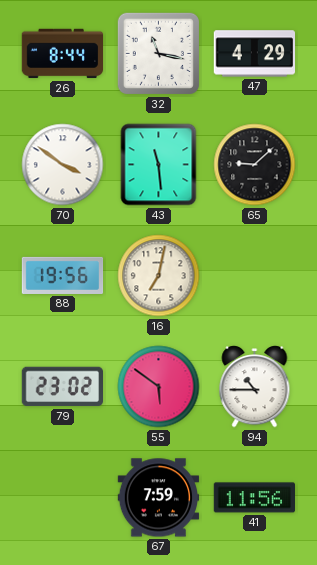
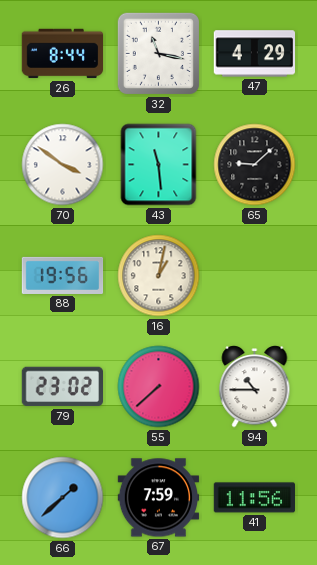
16: 7:02 -> 1:02
55: 5:51 -> 7:38
66: none -> 1:38
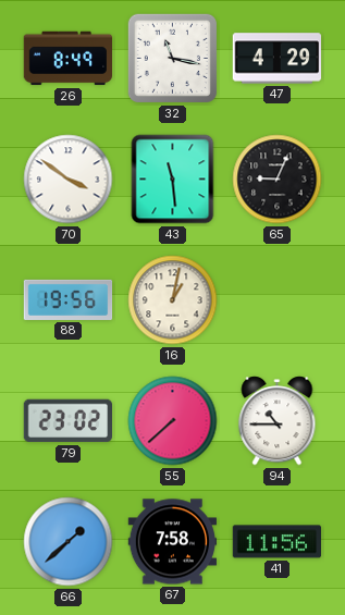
26: 8:44 -> 8:49
65: 9:08 -> 9:04
67: 7:59 -> 7:58
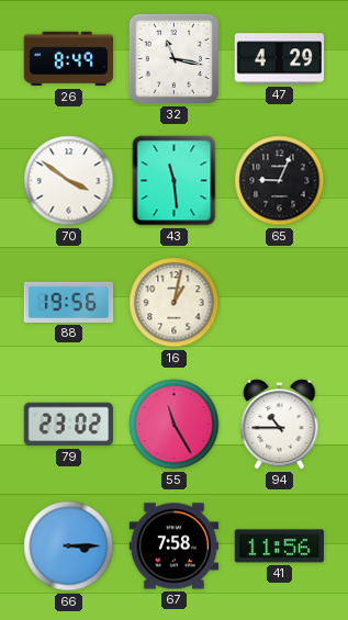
55: 7:38 -> 11:25
66: 1:38 -> 3:15
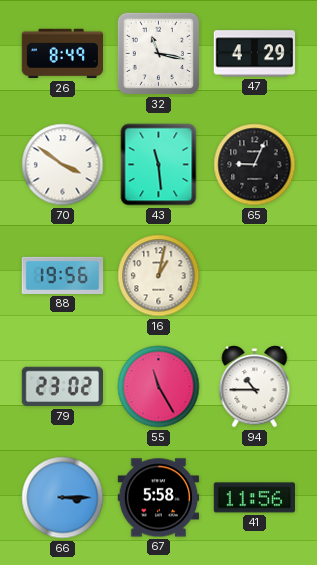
67: 7:58 -> 5:58
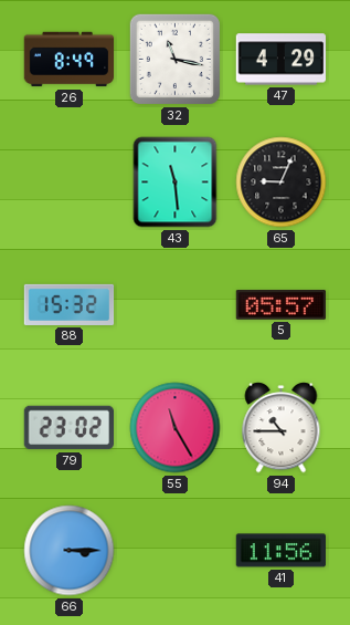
70: 3:51 -> none
88: 19:56 -> 15:32
16: 1:02 -> none
5: none -> 05:57
67: 5:58 -> none
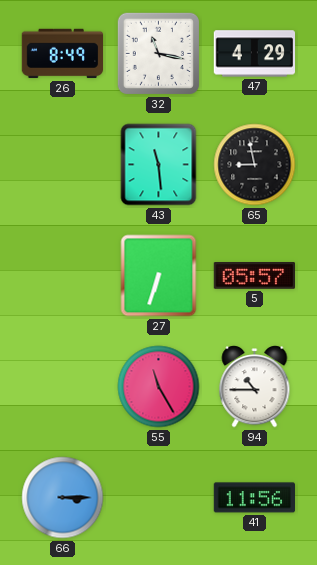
65: 9:04 -> 8:58
88: 15:32 -> none
27: none -> 6:33
79: 23:02 -> none
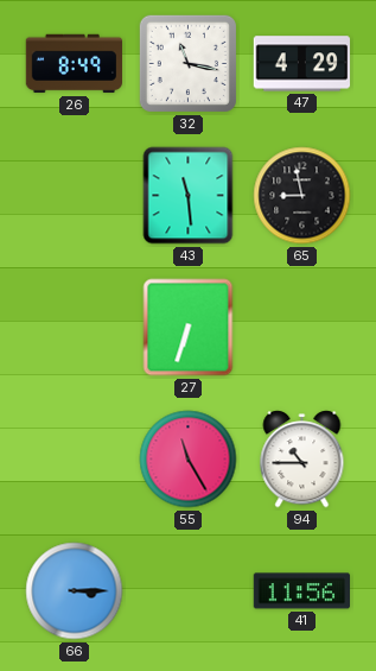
5: 05:57 -> none
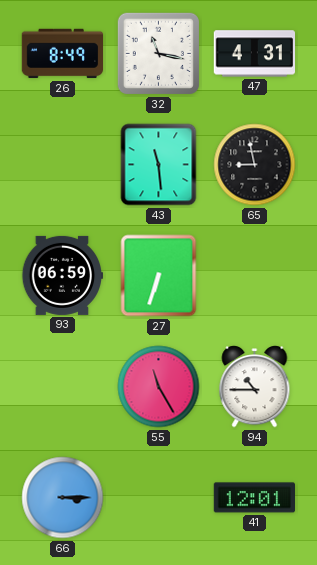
47: 4:29 -> 4:31
93: none -> 06:59
41: 11:56 -> 12:01
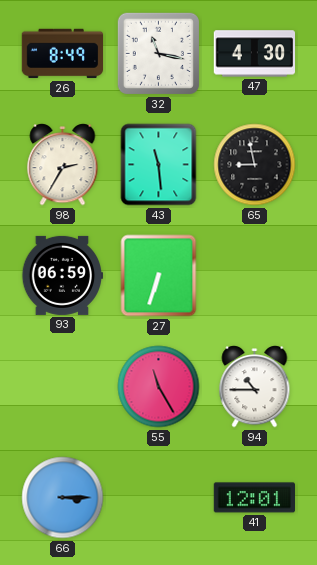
47: 4:31 -> 4:30
98: none -> 2:35
